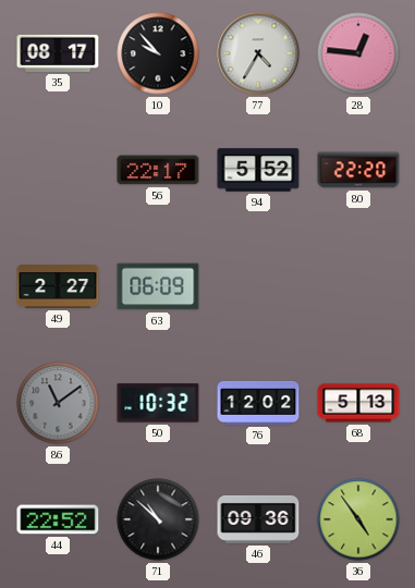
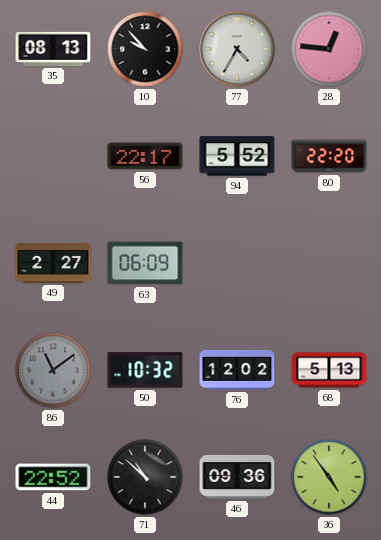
35: 08:17 -> 08:13
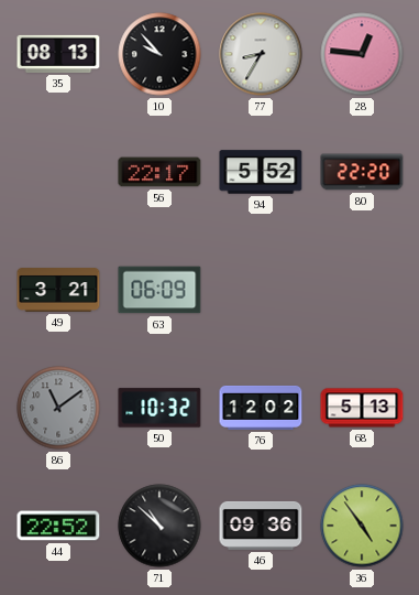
77: 4:35 -> 8:35
49: 2:27 -> 3:21
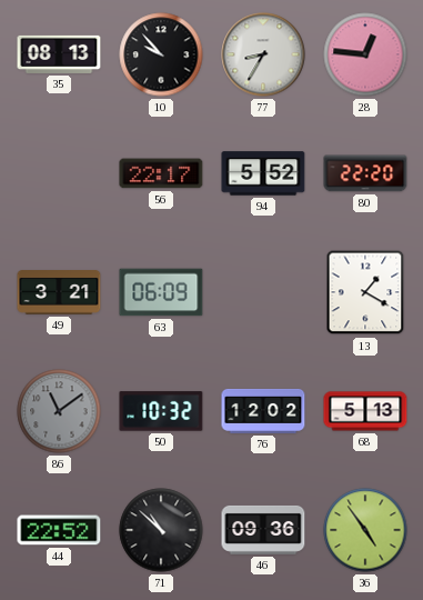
13: none -> 1:20
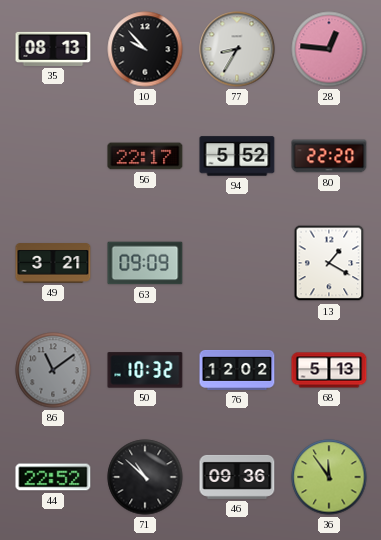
63: 06:09 -> 09:09
36: 4:54 -> 11:54
